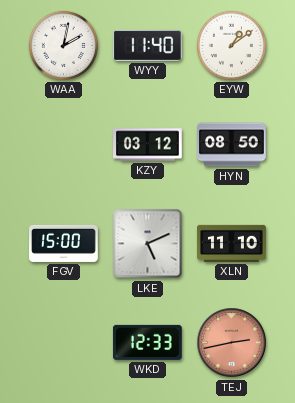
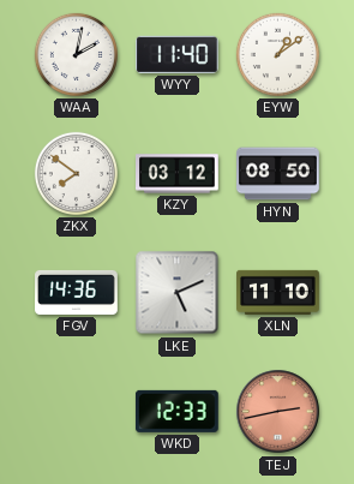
ZKX: none -> 7:51
FGV: 15:00 -> 14:36
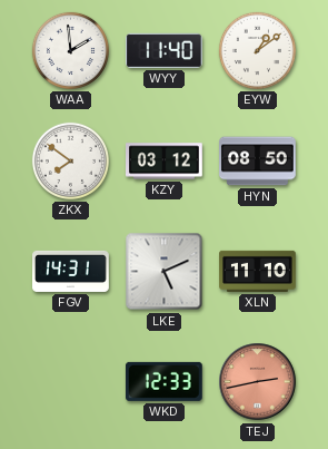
WAA: 2:02 -> 1:59
FGV: 14:36 -> 14:31
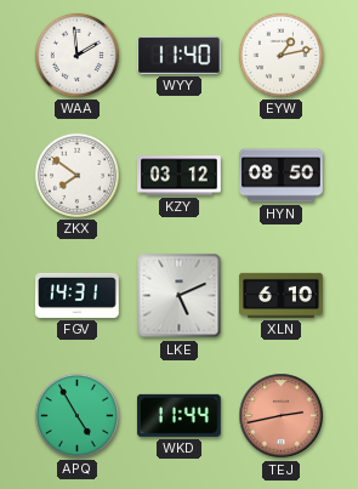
EYW: 1:09 -> 1:13
XLN: 11:10 -> 6:10
APQ: none -> 4:55
WKD: 12:33 -> 11:44
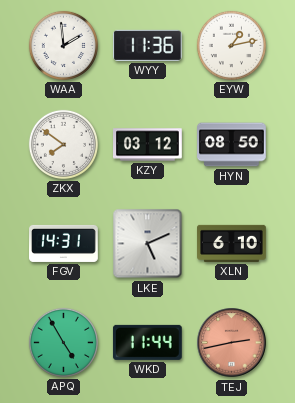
WYY: 11:40 -> 11:36
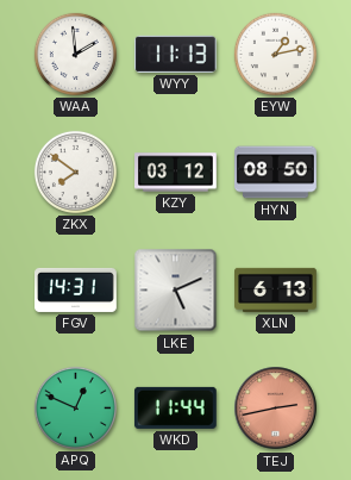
WYY: 11:36 -> 11:13
XLN: 6:10 -> 6:13
APQ: 4:55 -> 12:49
